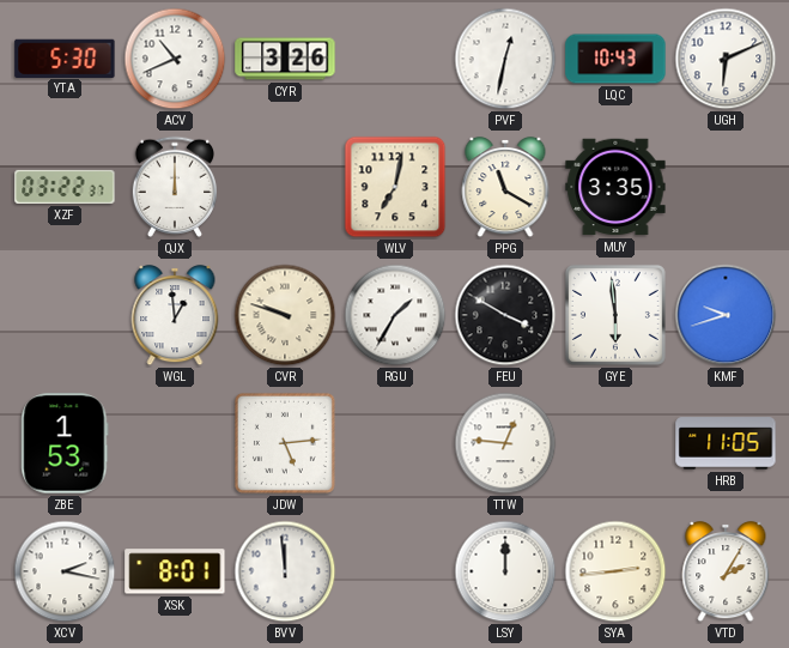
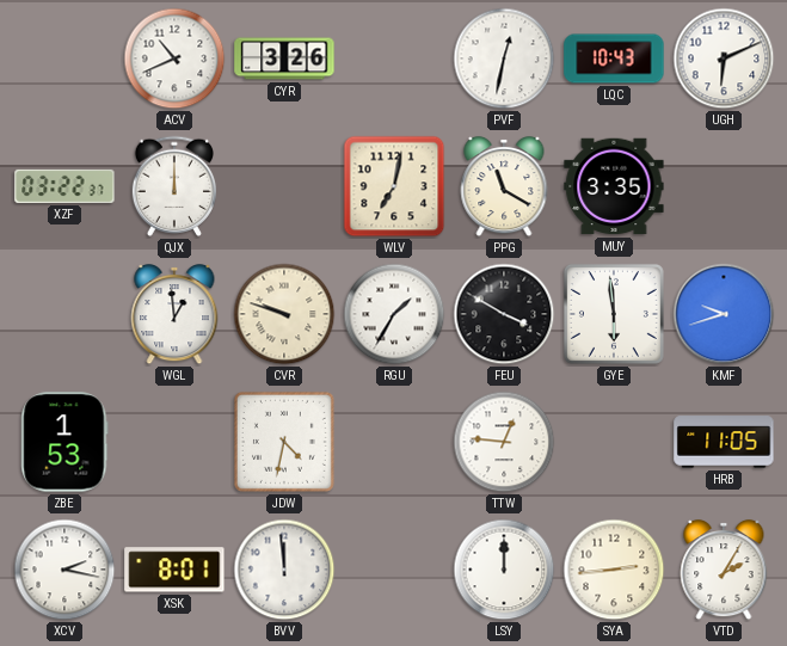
YTA: 5:30 -> none
JDW: 5:14 -> 4:32
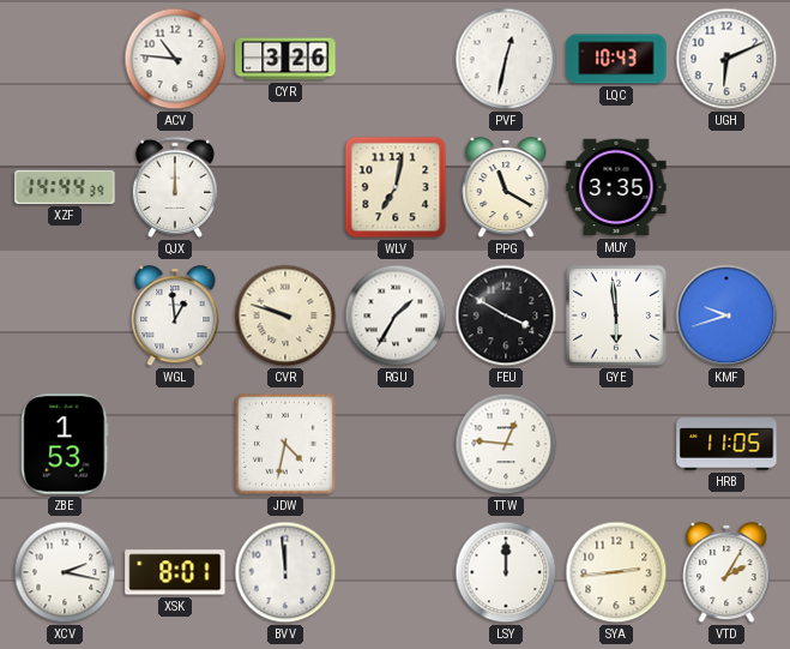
ACV: 10:41 -> 10:46
XZF: 03:22 -> 14:44
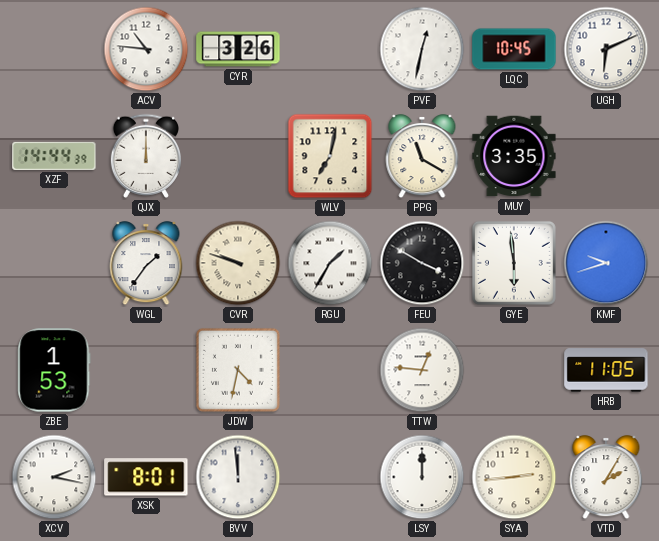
LQC: 10:43 -> 10:45
WGL: 12:59 -> 1:36
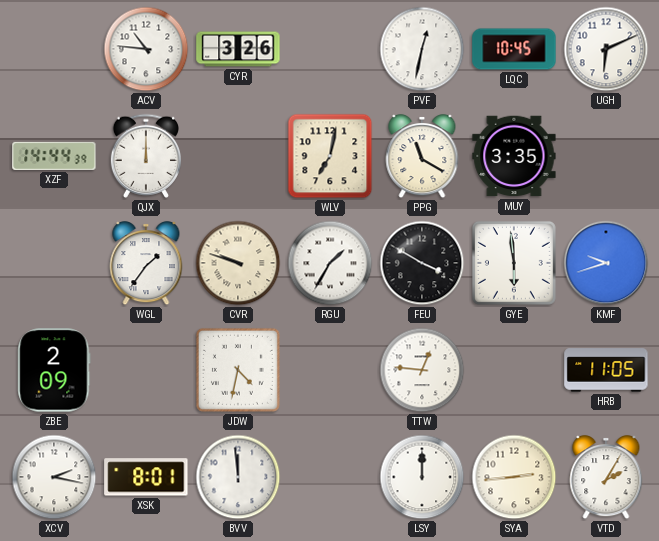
ZBE: 1:53 -> 2:09
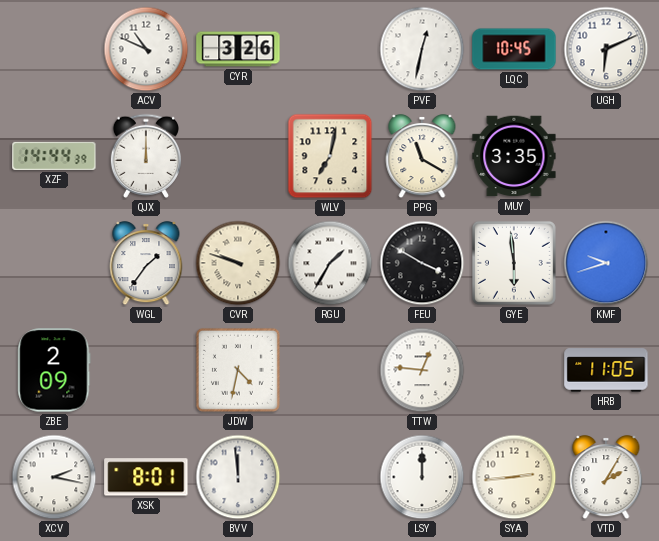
ACV: 10:46 -> 10:49
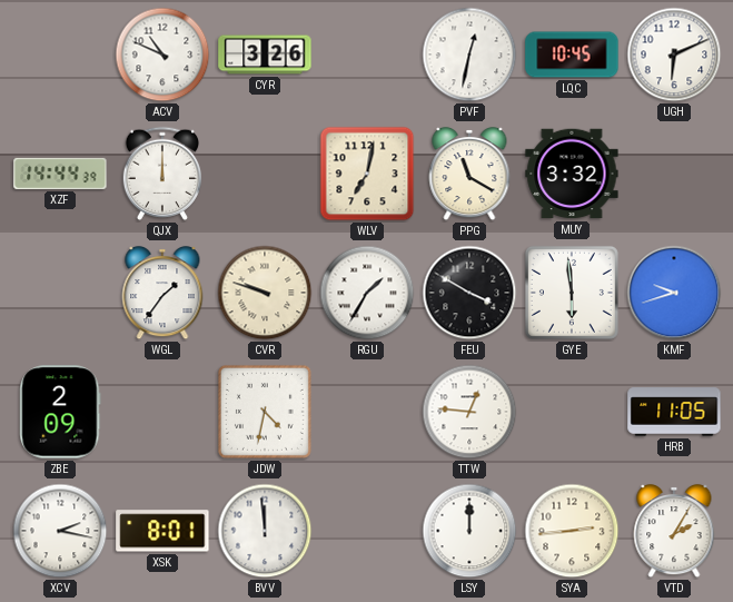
MUY: 3:35 -> 3:32
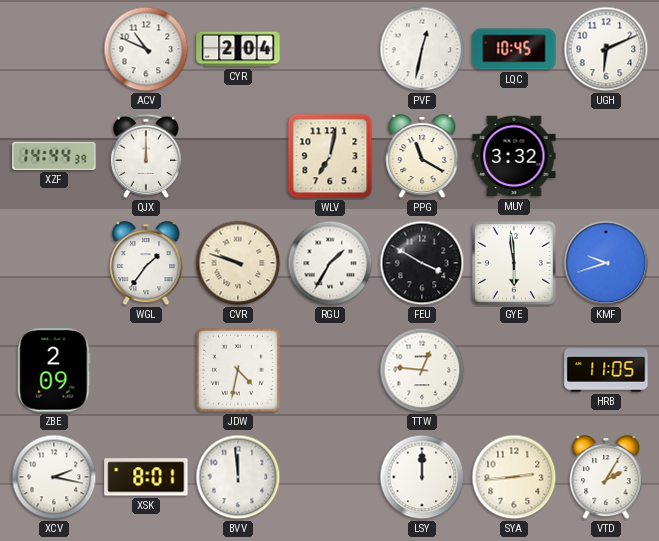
CYR: 3:26 -> 2:04
